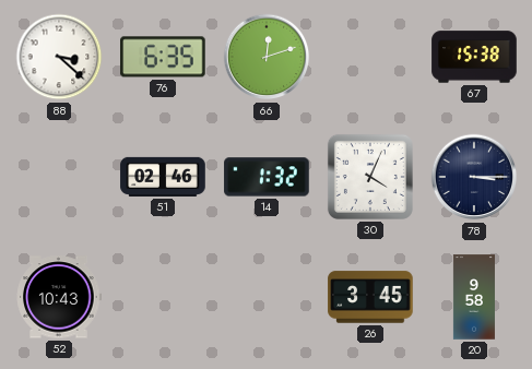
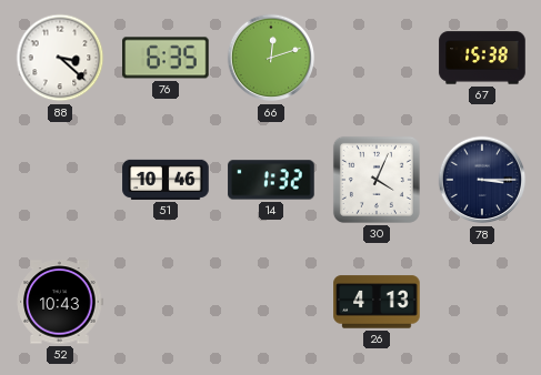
51: 02:46 -> 10:46
26: 3:45 -> 4:13
20: 9:58 -> none
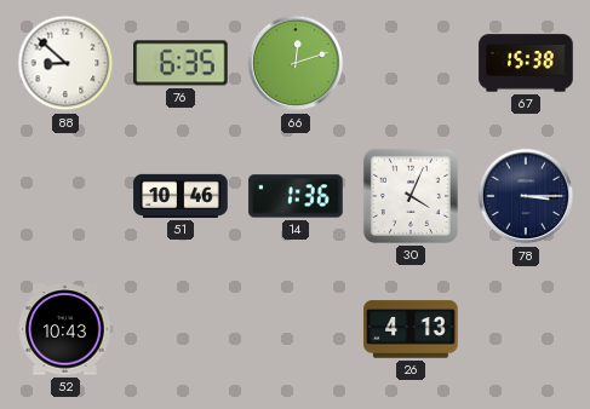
88: 3:22 -> 8:52
14: 1:32 -> 1:36
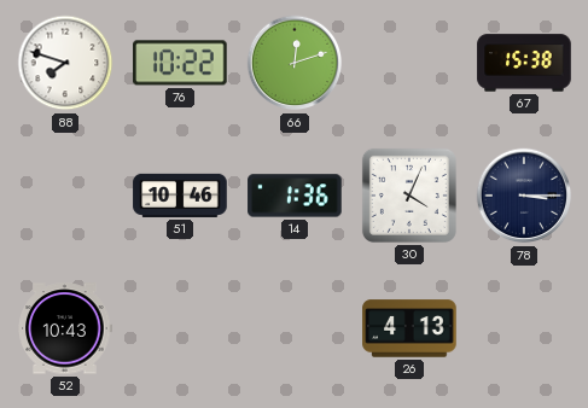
88: 8:52 -> 7:48
76: 6:35 -> 10:22
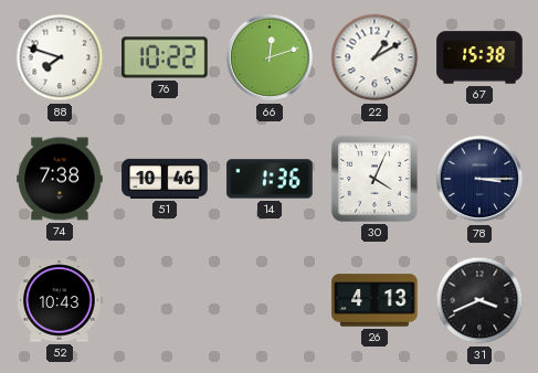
22: none -> 1:10
74: none -> 7:38
31: none -> 3:41
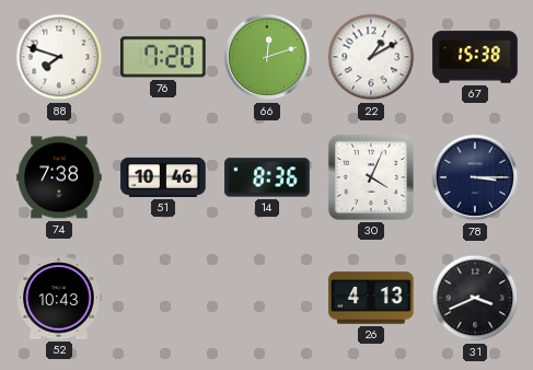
76: 10:22 -> 7:20
14: 1:36 -> 8:36
